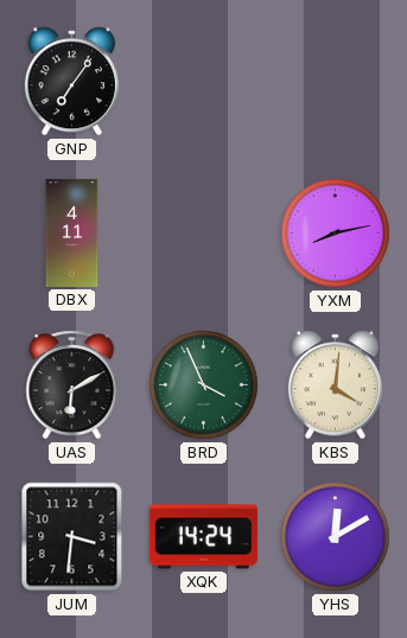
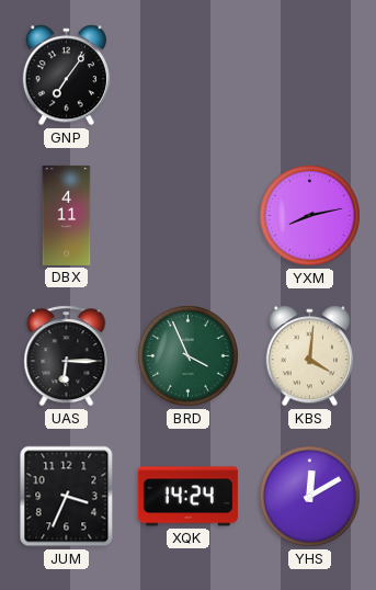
UAS: 6:10 -> 6:15
JUM: 3:31 -> 3:34
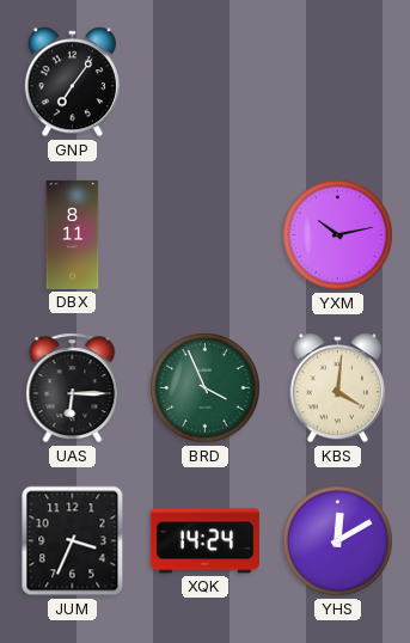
DBX: 4:11 -> 8:11
YXM: 8:13 -> 10:13
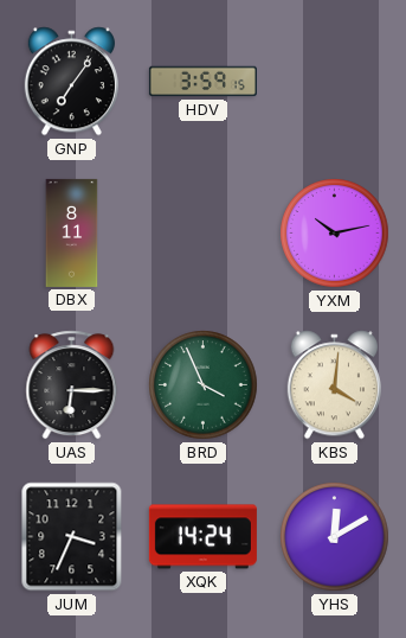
HDV: none -> 3:59
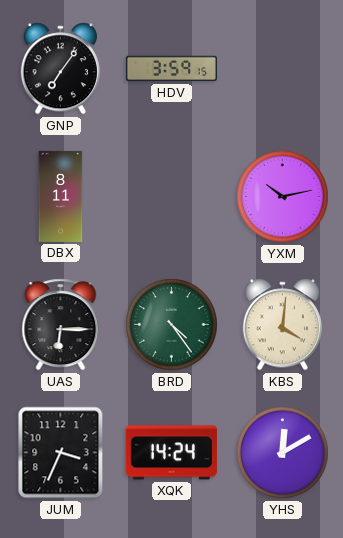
BRD: 3:56 -> 4:24
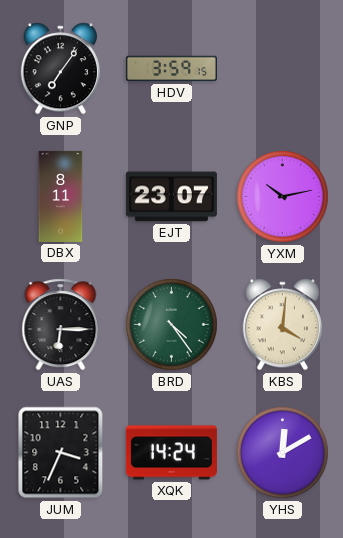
EJT: none -> 23:07
